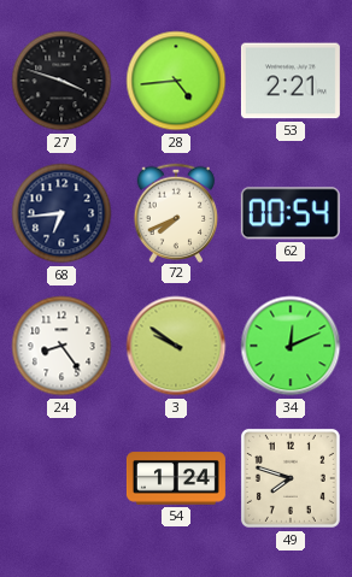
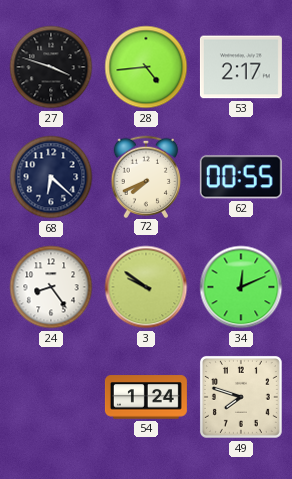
53: 2:21 -> 2:17
68: 6:44 -> 6:22
62: 00:54 -> 00:55
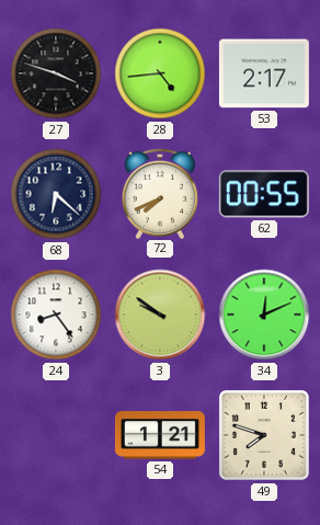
54: 1:24 -> 1:21
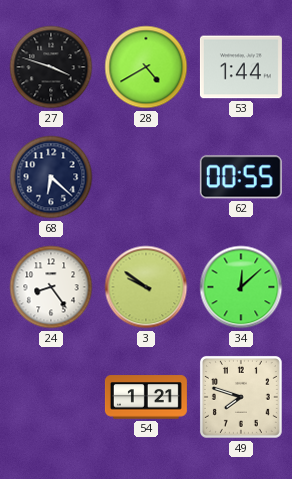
28: 4:44 -> 4:40
53: 2:17 -> 1:44
72: 7:41 -> none
34: 12:11 -> 12:08
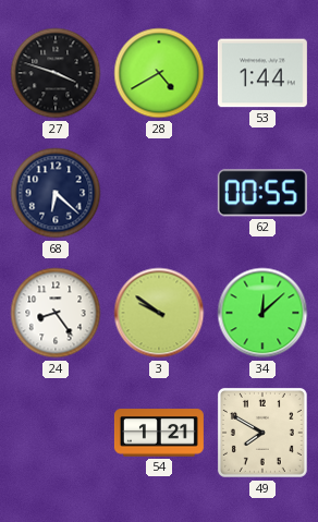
49: 7:48 -> 7:50
